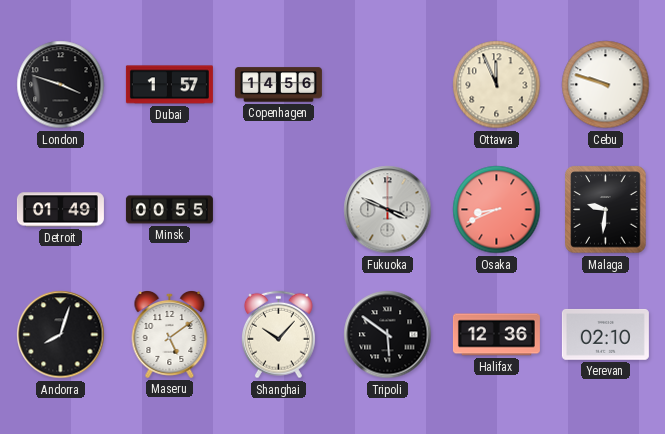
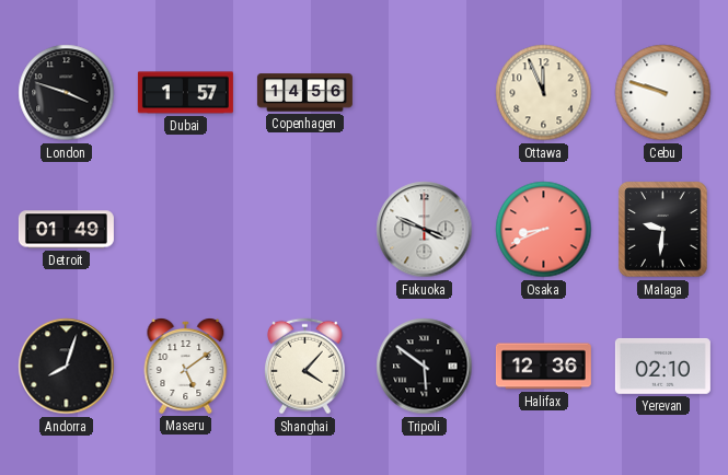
Minsk: 00:55 -> none
Shanghai: 10:07 -> 4:07
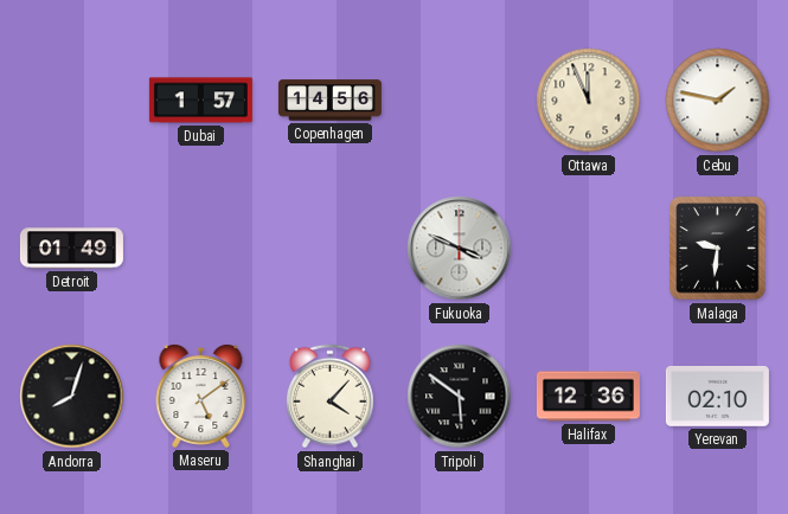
London: 3:48 -> none
Cebu: 9:48 -> 1:47
Osaka: 8:41 -> none
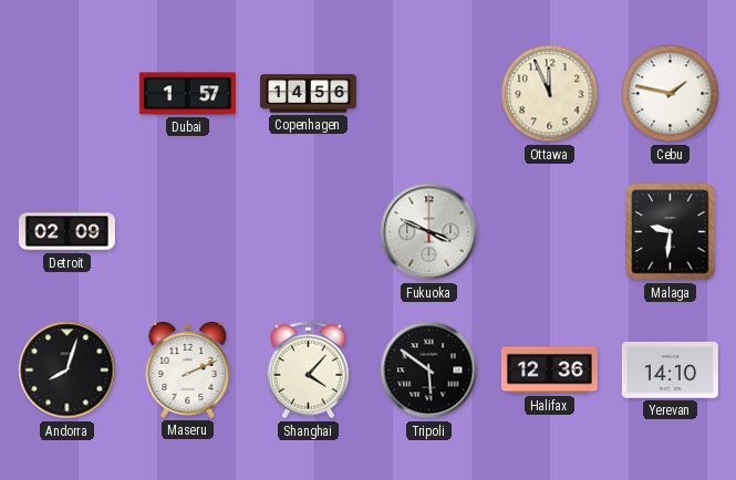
Detroit: 01:49 -> 02:09
Maseru: 5:09 -> 2:11
Yerevan: 02:10 -> 14:10
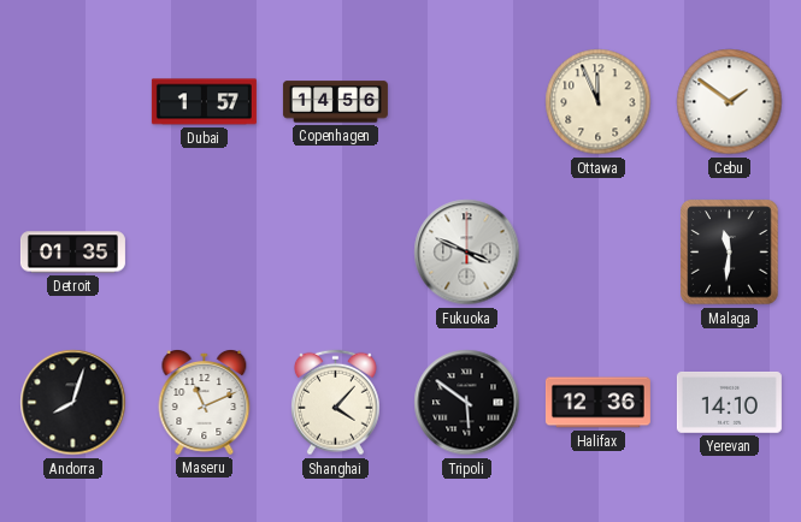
Cebu: 1:47 -> 1:51
Detroit: 02:09 -> 01:35
Malaga: 9:31 -> 11:31
Maseru: 2:11 -> 11:11
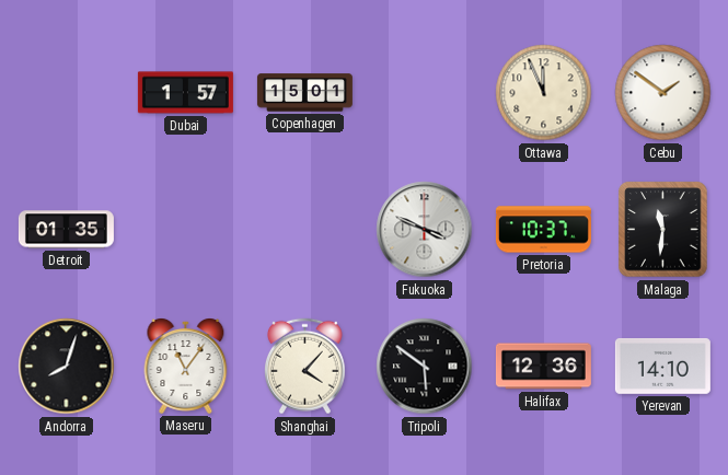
Copenhagen: 14:56 -> 15:01
Pretoria: none -> 10:37
Maseru: 11:11 -> 11:06
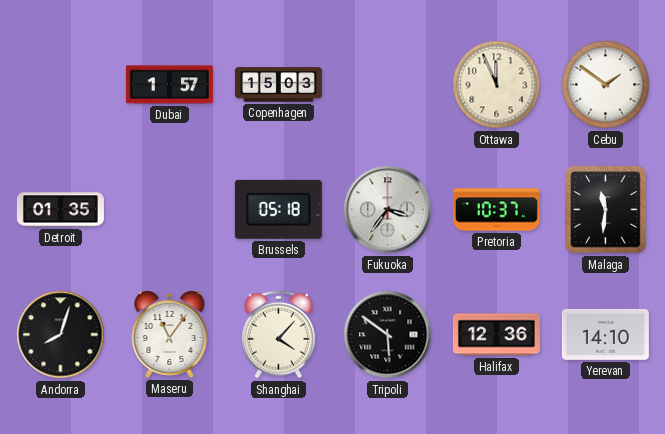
Copenhagen: 15:01 -> 15:03
Brussels: none -> 05:18
Fukuoka: 3:49 -> 3:36
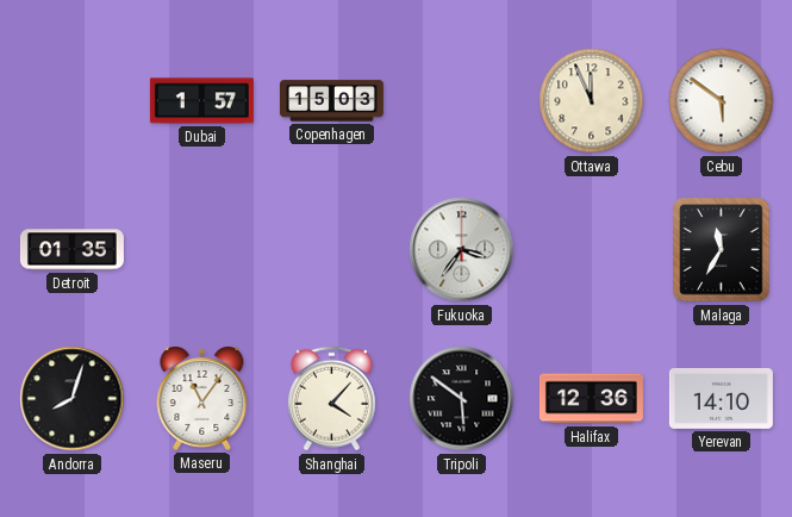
Cebu: 1:51 -> 5:51
Brussels: 05:18 -> none
Pretoria: 10:37 -> none
Malaga: 11:31 -> 11:35
